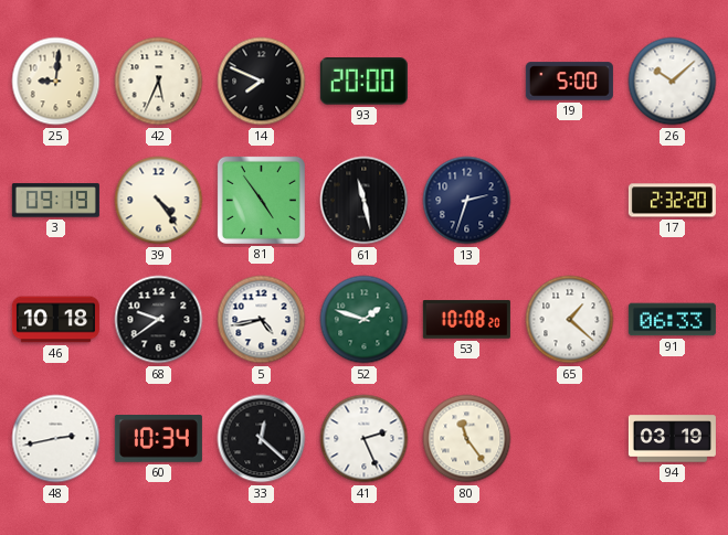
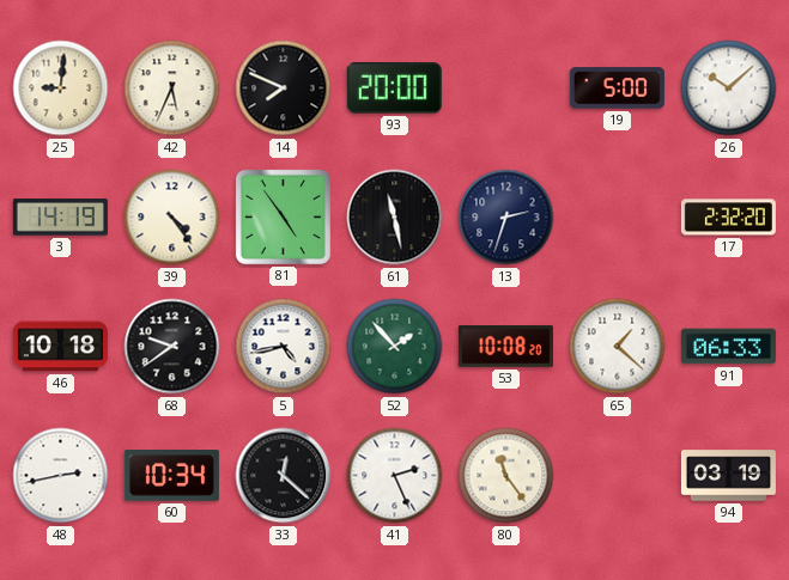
3: 09:19 -> 14:19
52: 1:48 -> 1:53
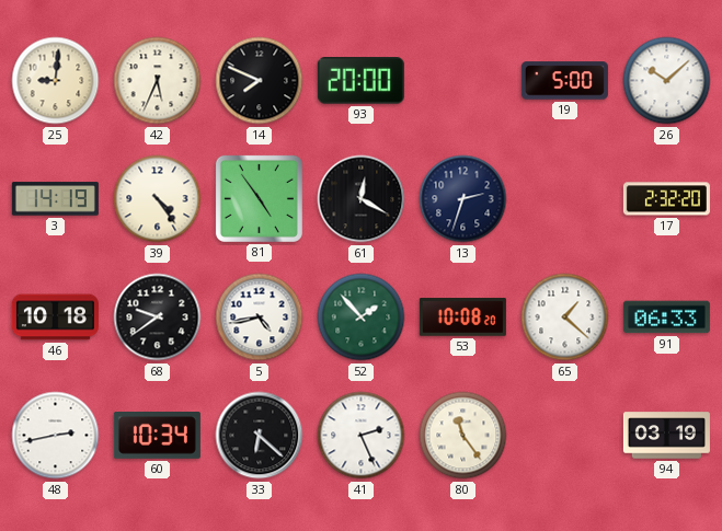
61: 11:28 -> 12:20
33: 12:22 -> 6:22
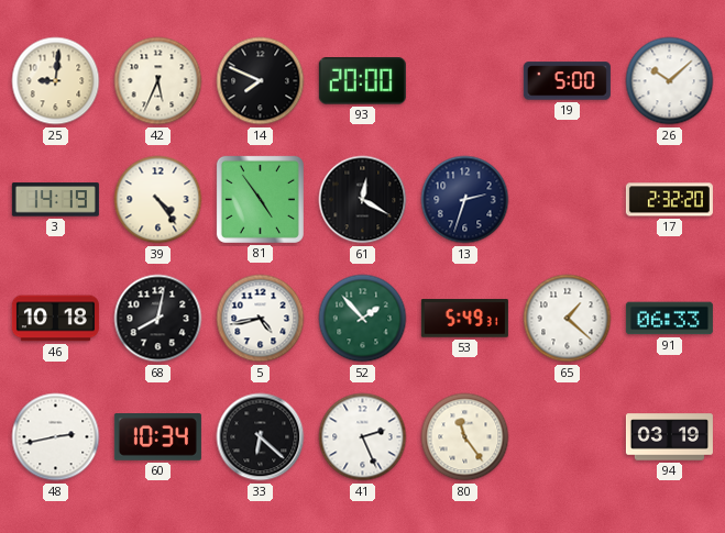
68: 9:39 -> 8:02
53: 10:08 -> 5:49
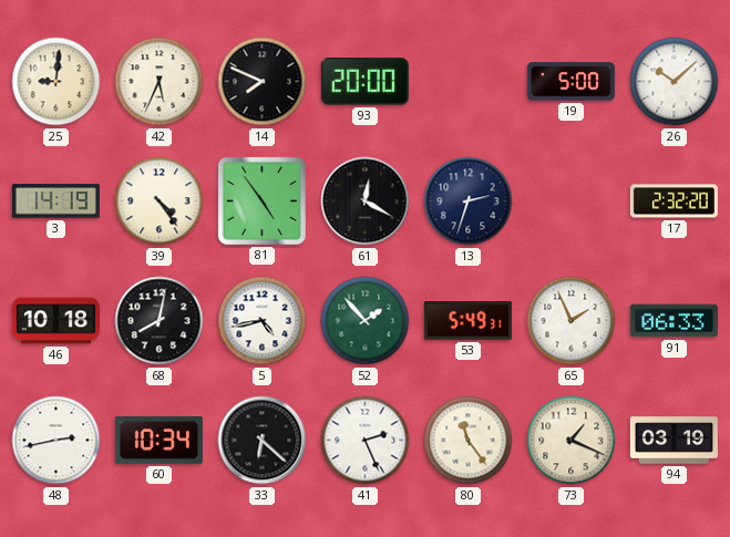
65: 1:22 -> 1:56
73: none -> 1:19
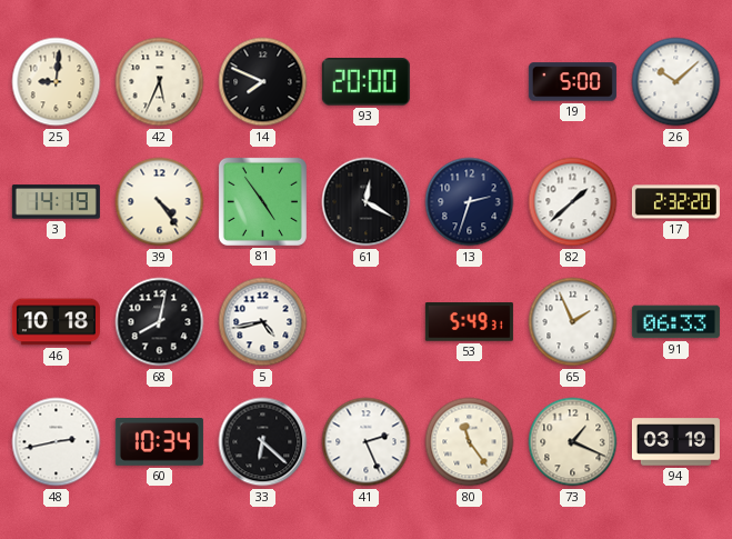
82: none -> 1:38
52: 1:53 -> none
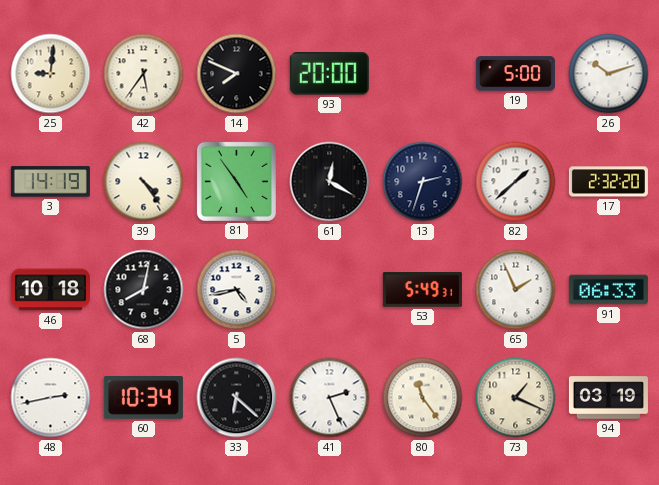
42: 5:34 -> 5:36
26: 10:08 -> 10:12
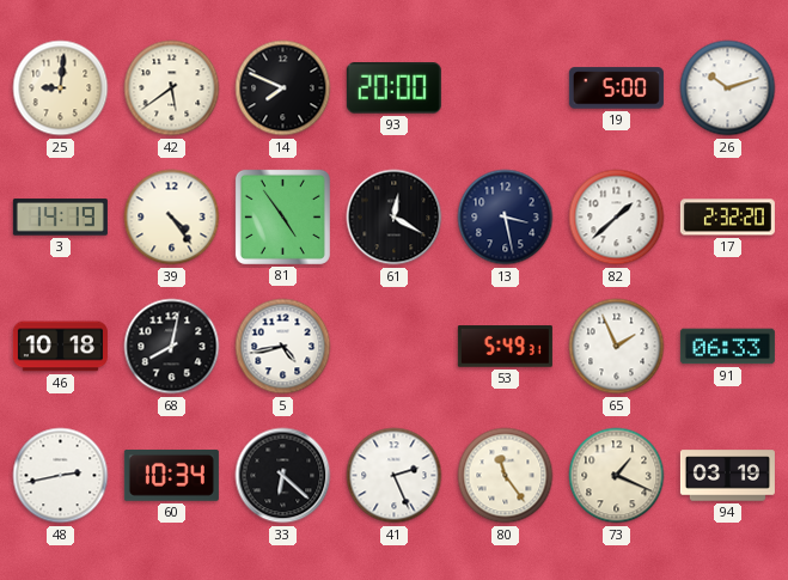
42: 5:36 -> 5:39
13: 2:33 -> 3:28
